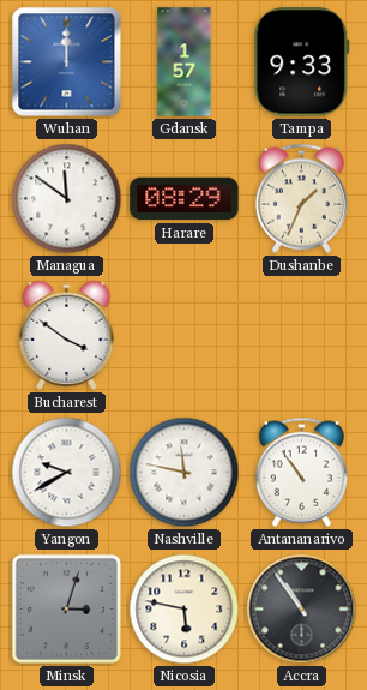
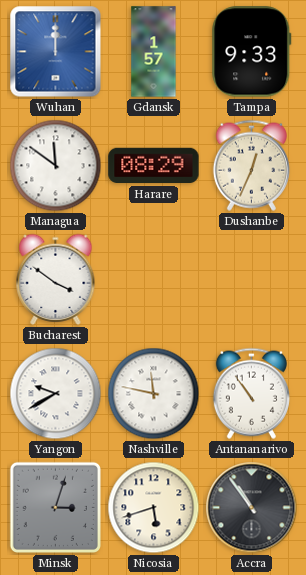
Dushanbe: 1:34 -> 12:34
Nicosia: 5:47 -> 5:42
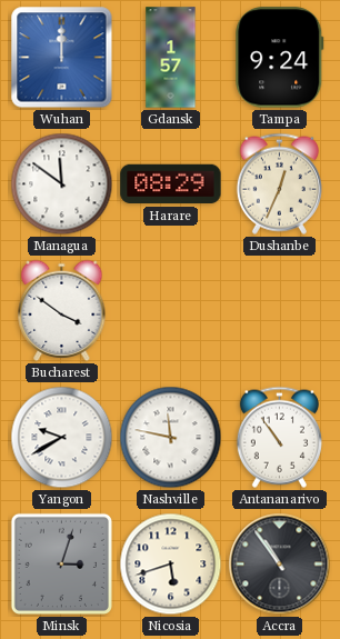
Tampa: 9:33 -> 9:24
